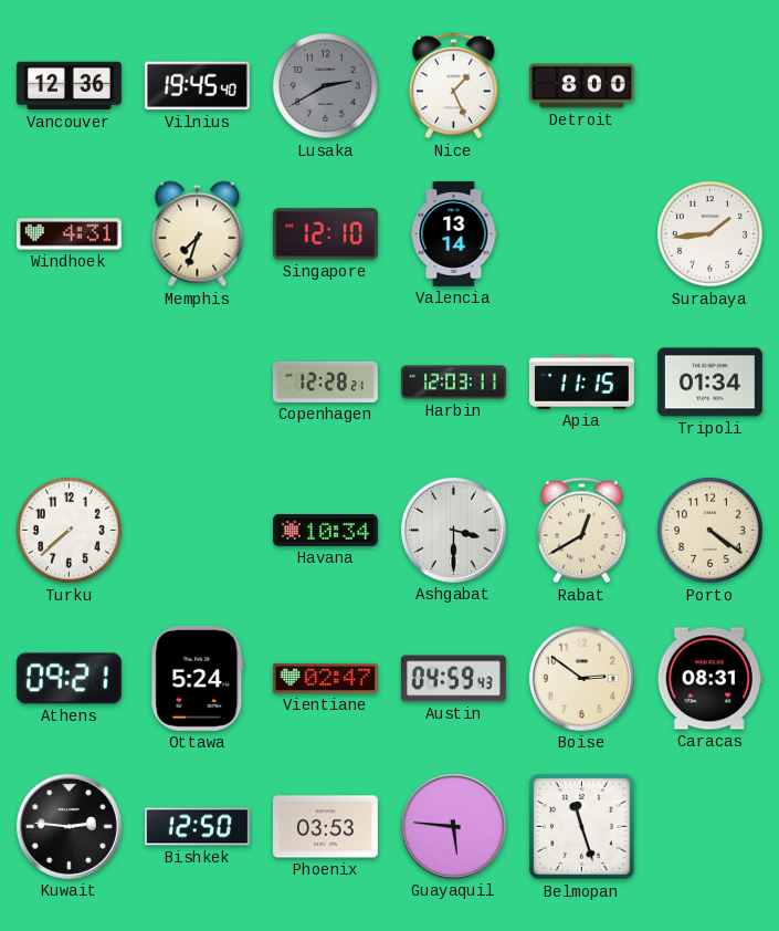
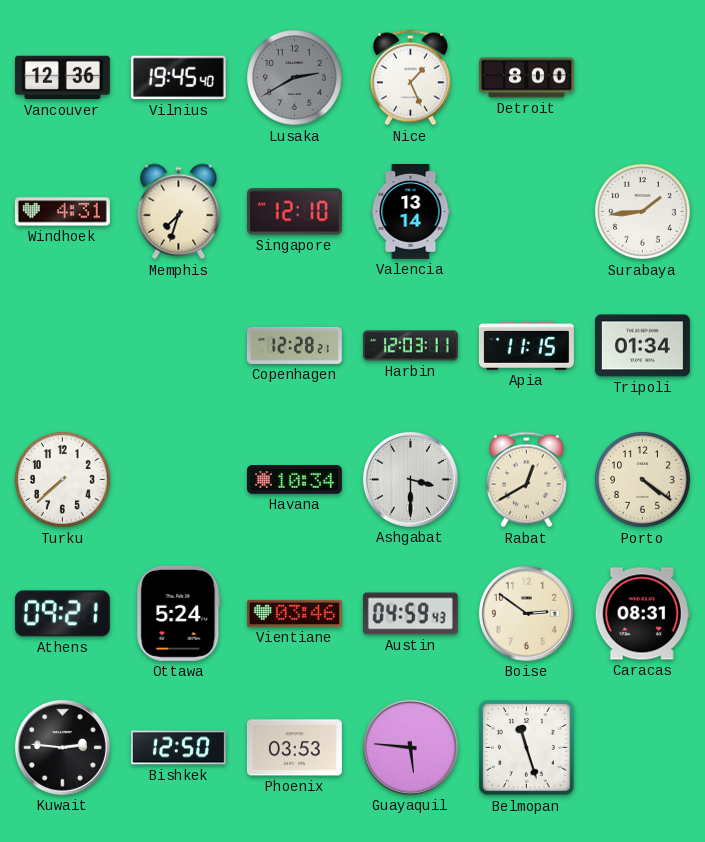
Vientiane: 02:47 -> 03:46
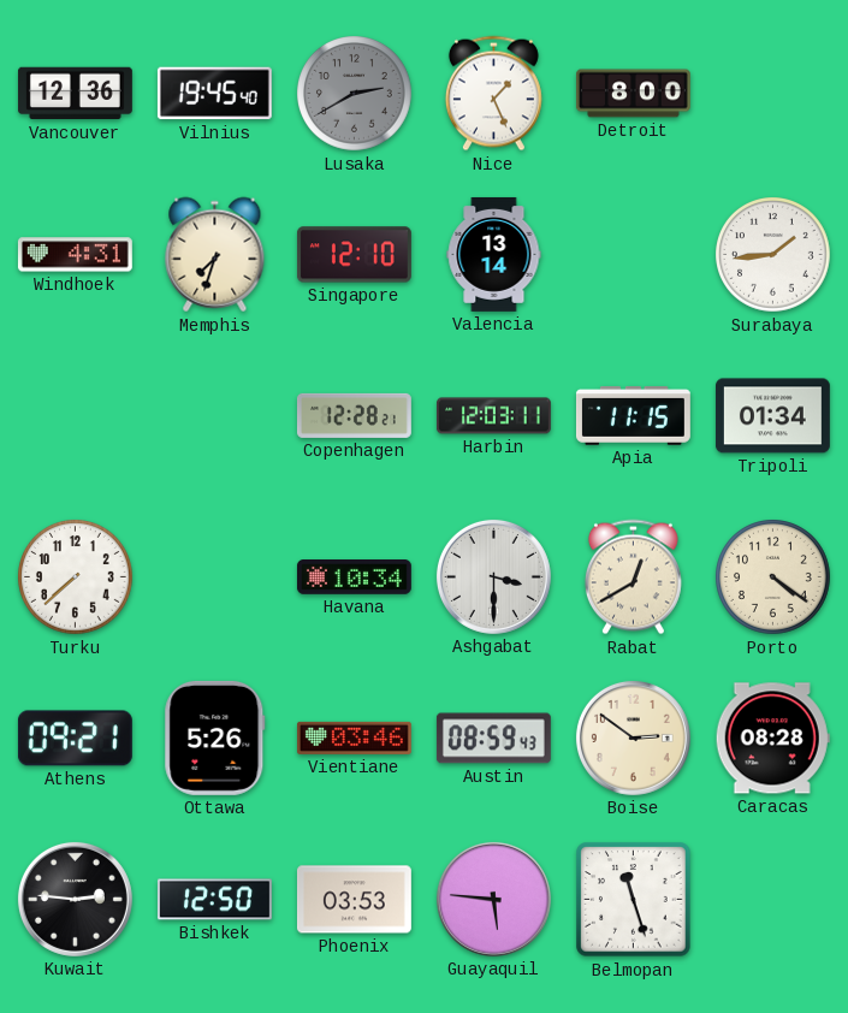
Ottawa: 5:24 -> 5:26
Austin: 04:59 -> 08:59
Caracas: 08:31 -> 08:28
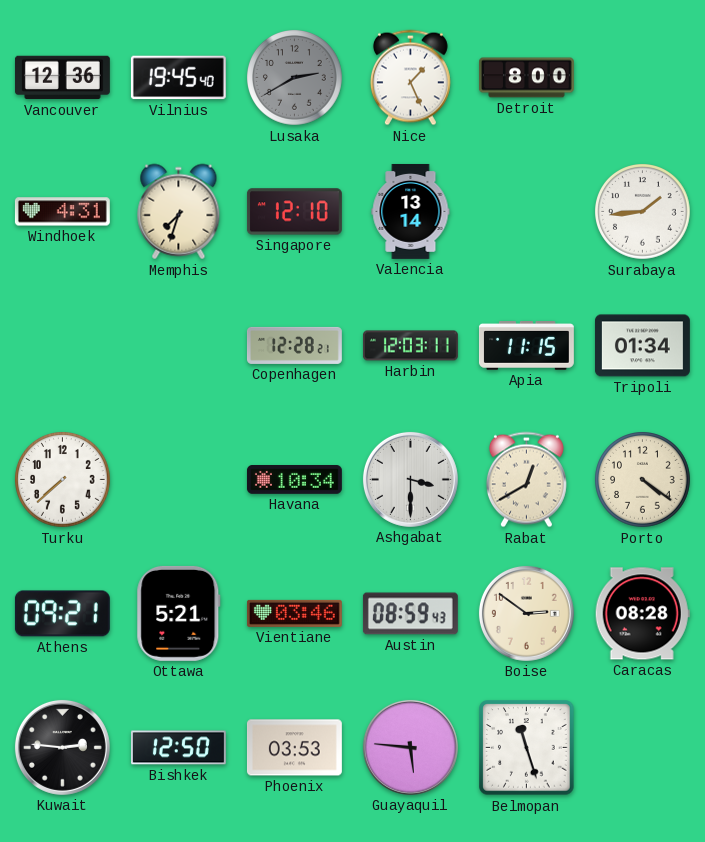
Ottawa: 5:26 -> 5:21
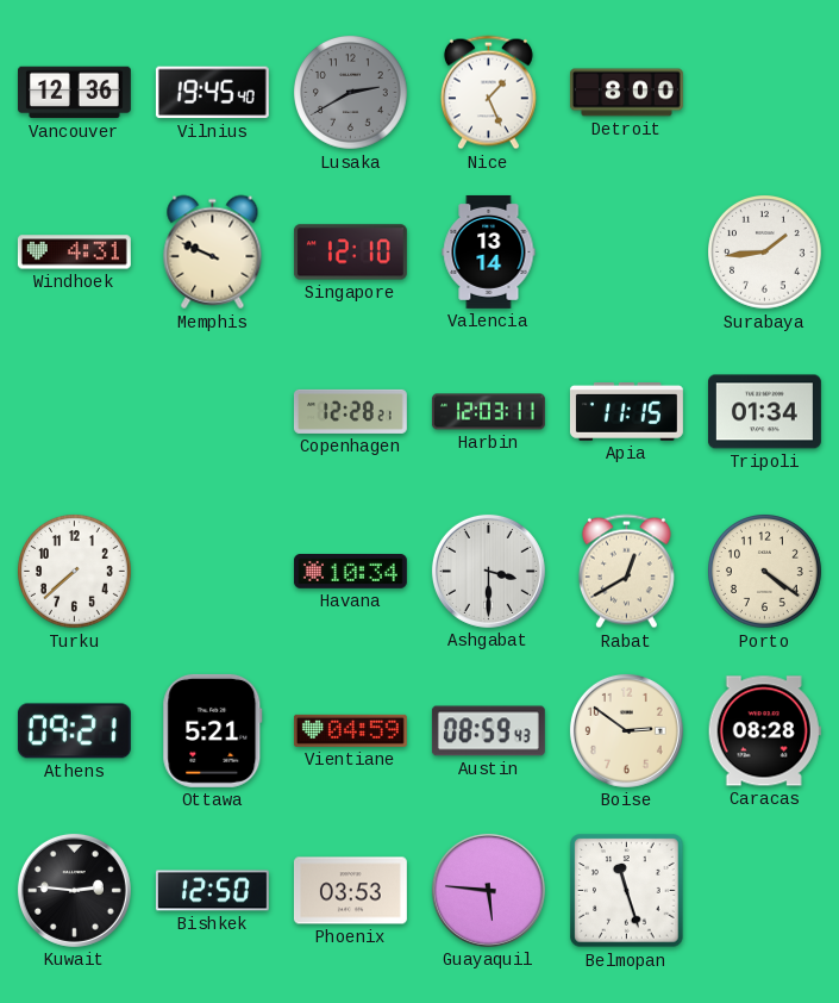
Memphis: 7:33 -> 9:49
Vientiane: 03:46 -> 04:59
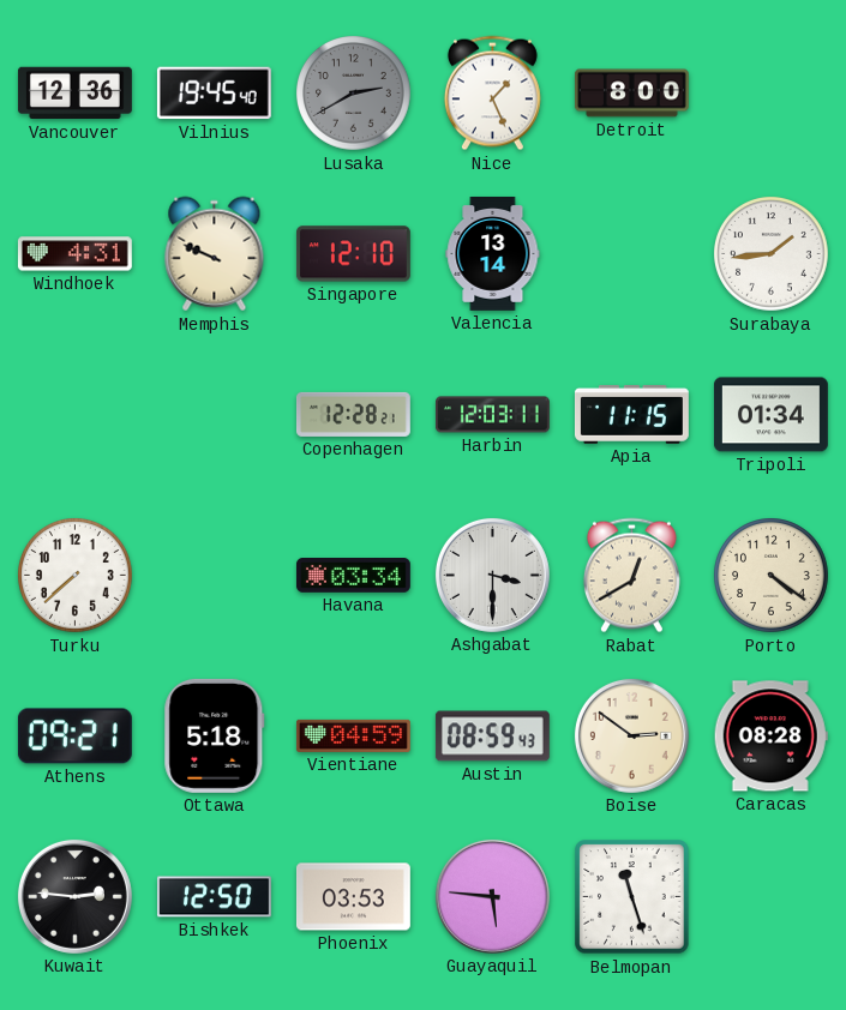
Havana: 10:34 -> 03:34
Ottawa: 5:21 -> 5:18
